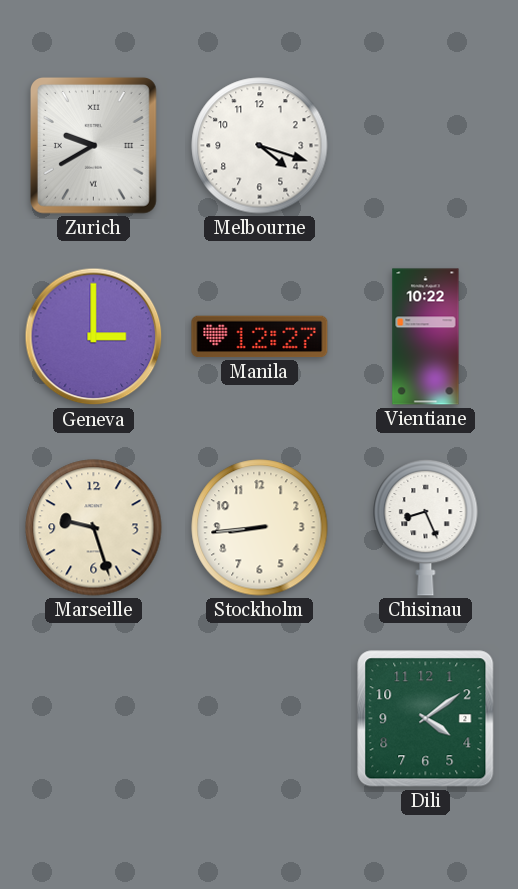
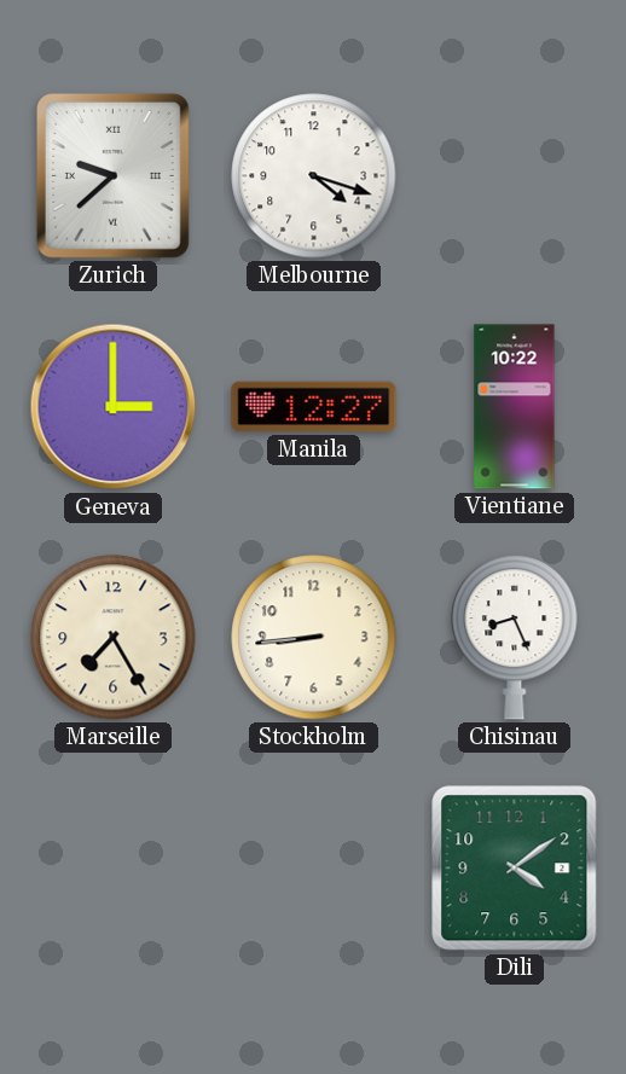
Zurich: 9:40 -> 9:38
Marseille: 9:27 -> 7:25
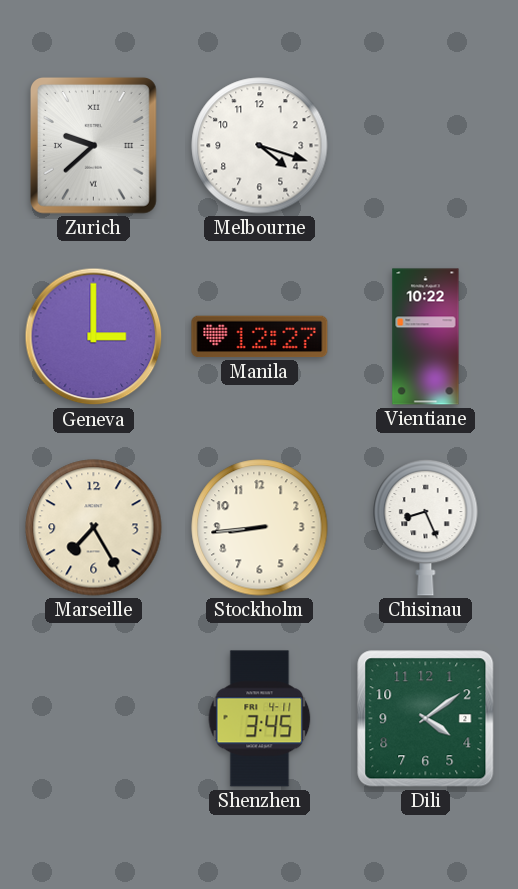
Shenzhen: none -> 3:45
